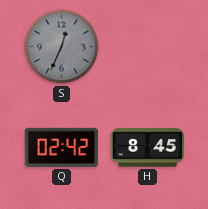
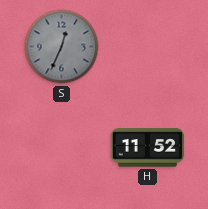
Q: 02:42 -> none
H: 8:45 -> 11:52
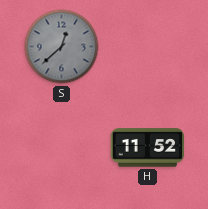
S: 12:34 -> 12:38
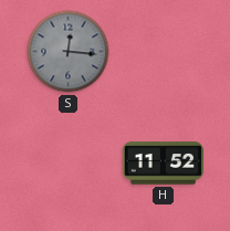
S: 12:38 -> 12:16
